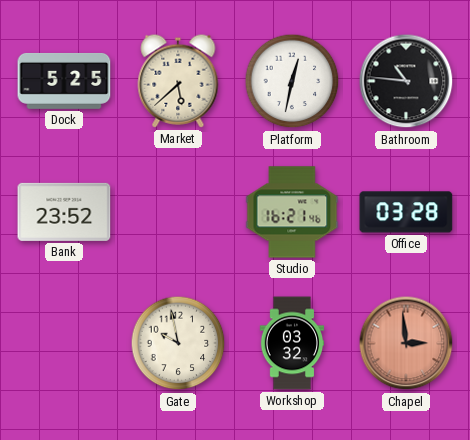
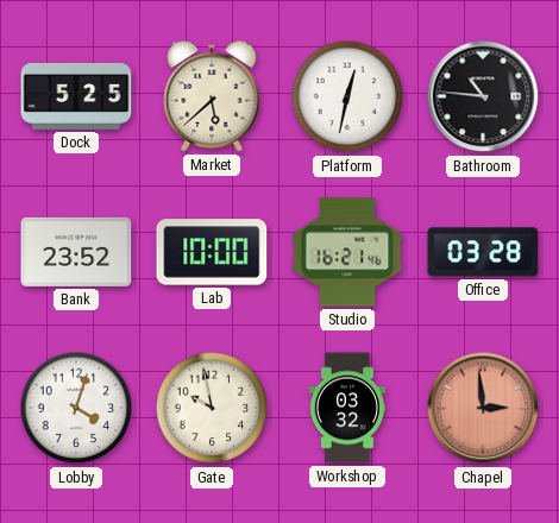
Lab: none -> 10:00
Lobby: none -> 4:03
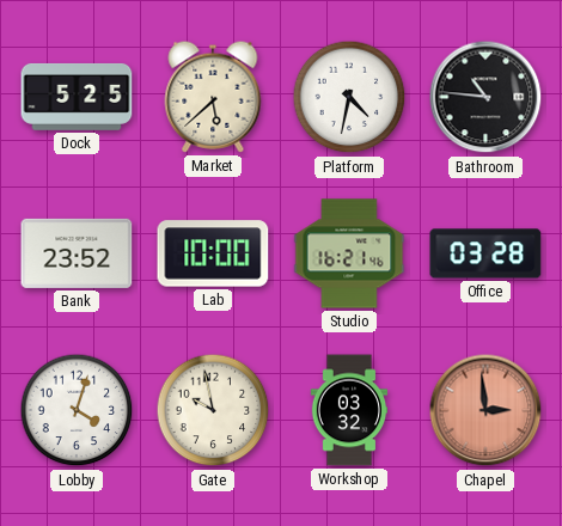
Platform: 12:32 -> 4:32
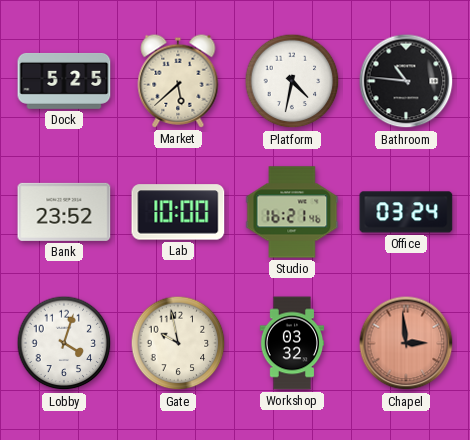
Office: 03:28 -> 03:24
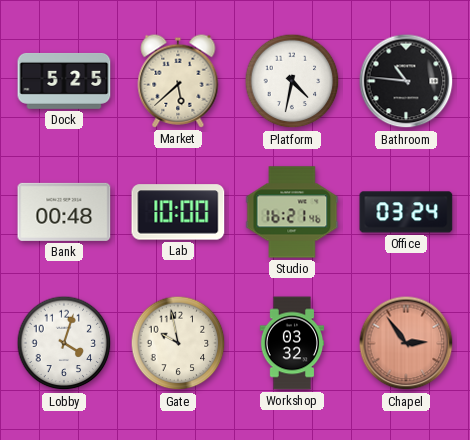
Bank: 23:52 -> 00:48
Chapel: 2:59 -> 2:54
